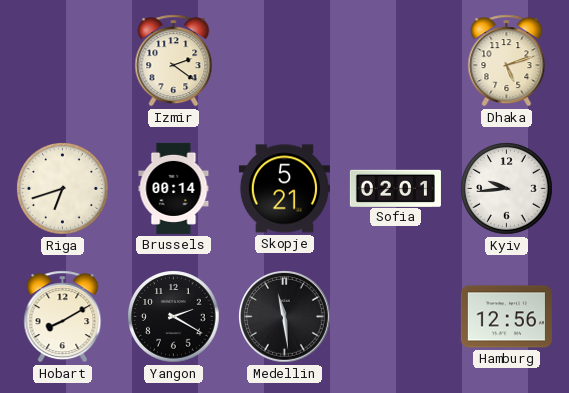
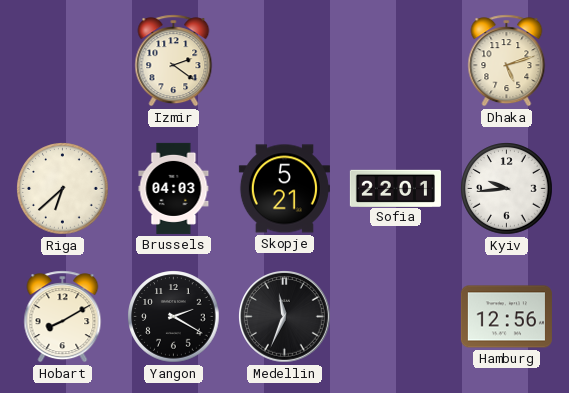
Riga: 6:42 -> 6:38
Brussels: 00:14 -> 04:03
Sofia: 02:01 -> 22:01
Medellin: 11:29 -> 11:34
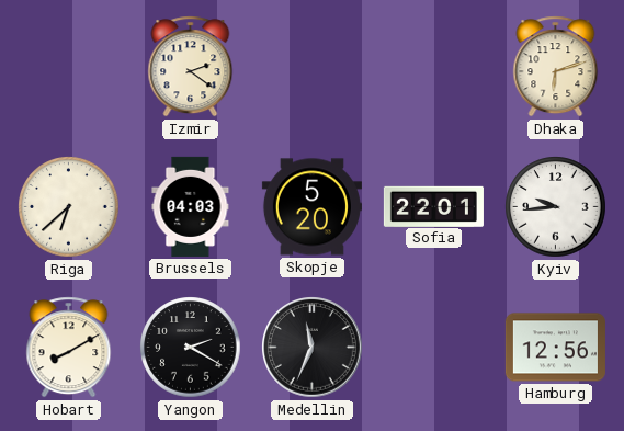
Dhaka: 5:12 -> 6:12
Skopje: 5:21 -> 5:20
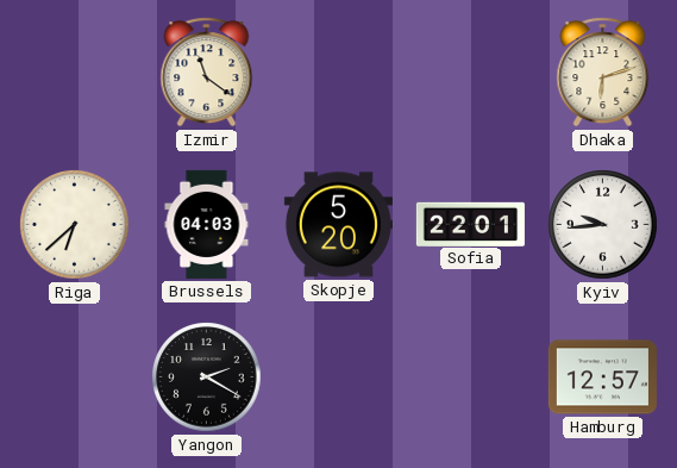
Izmir: 2:21 -> 11:21
Hobart: 8:10 -> none
Medellin: 11:34 -> none
Hamburg: 12:56 -> 12:57
